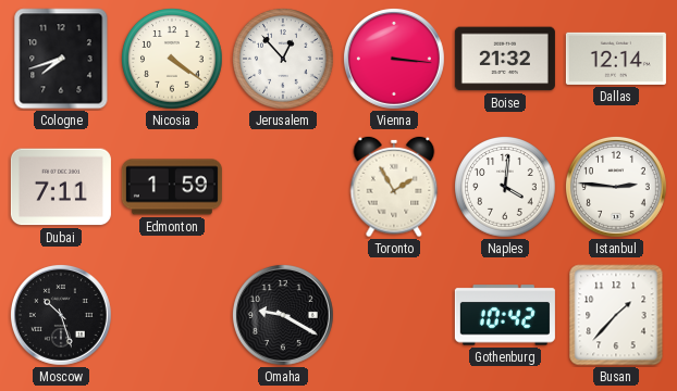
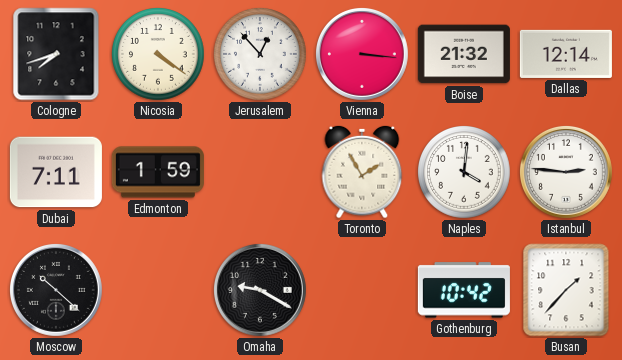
Moscow: 10:27 -> 10:22
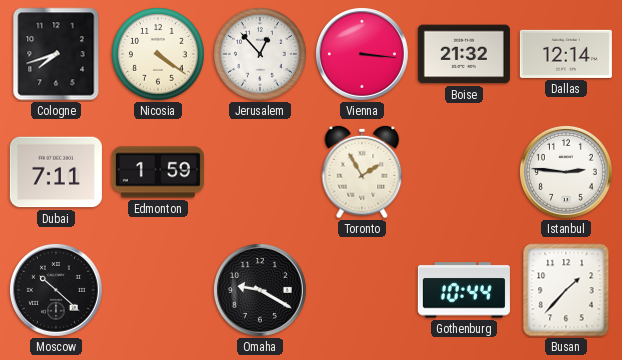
Naples: 4:01 -> none
Gothenburg: 10:42 -> 10:44
